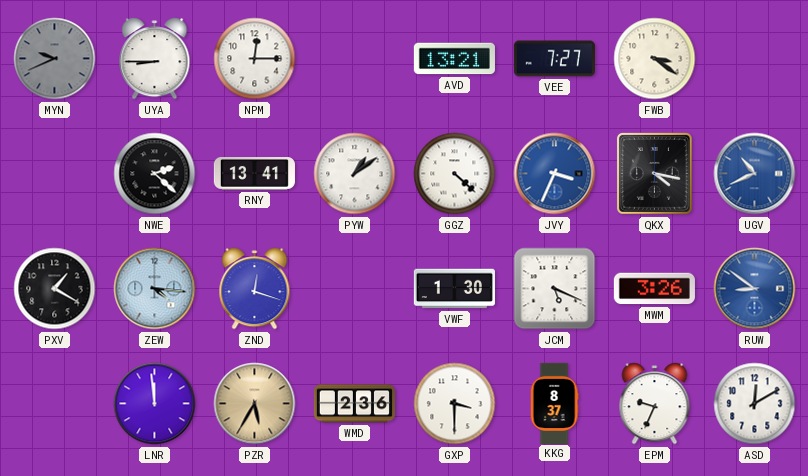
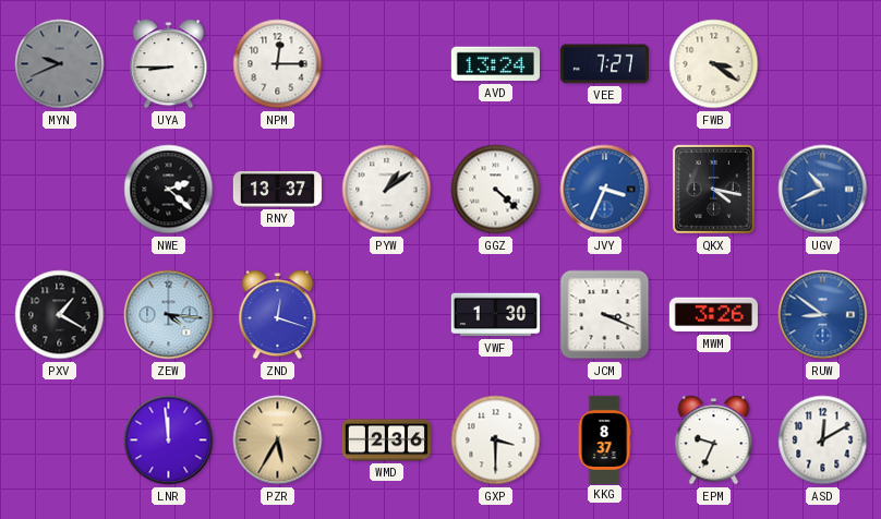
AVD: 13:21 -> 13:24
RNY: 13:41 -> 13:37
JCM: 5:19 -> 3:19
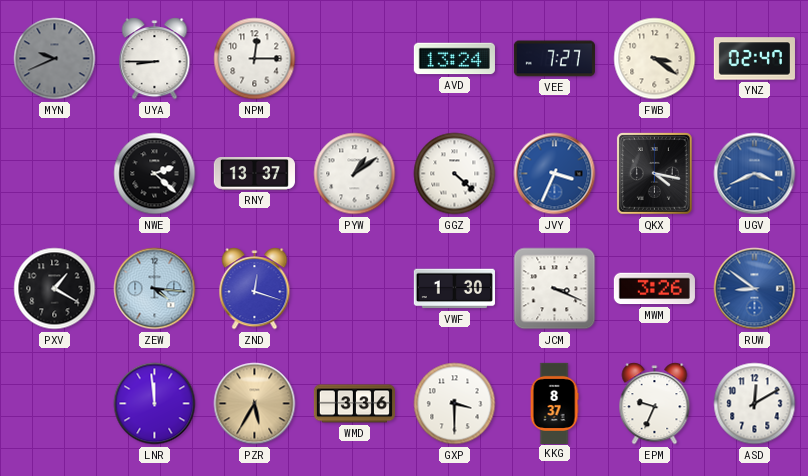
YNZ: none -> 02:47
UGV: 10:41 -> 3:41
WMD: 2:36 -> 3:36
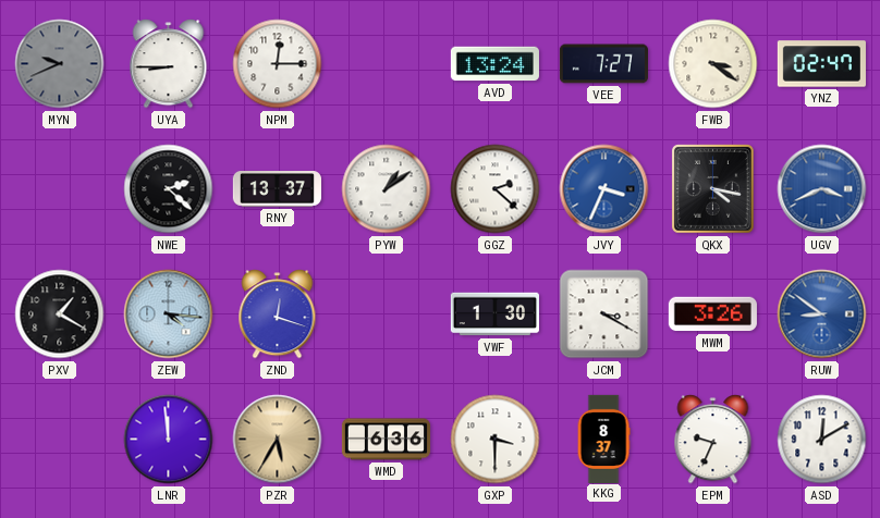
GGZ: 4:22 -> 2:22
JCM: 3:19 -> 3:20
WMD: 3:36 -> 6:36
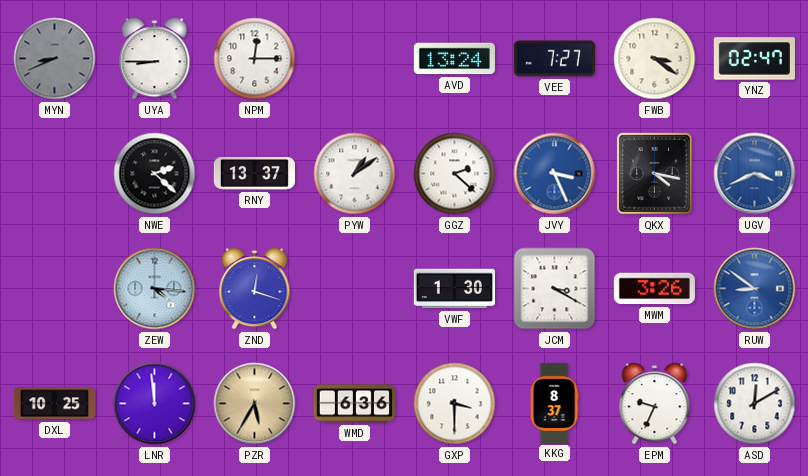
MYN: 9:41 -> 8:41
JVY: 3:34 -> 3:26
PXV: 1:20 -> none
DXL: none -> 10:25
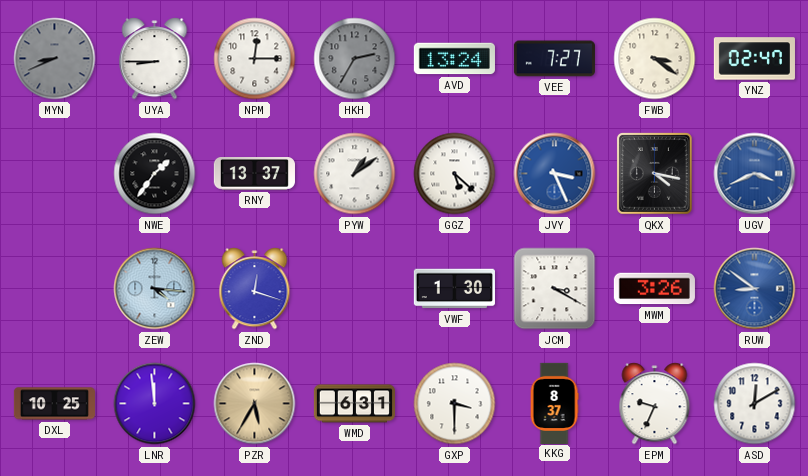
HKH: none -> 2:35
NWE: 2:22 -> 1:36
GGZ: 2:22 -> 5:22
WMD: 6:36 -> 6:31
